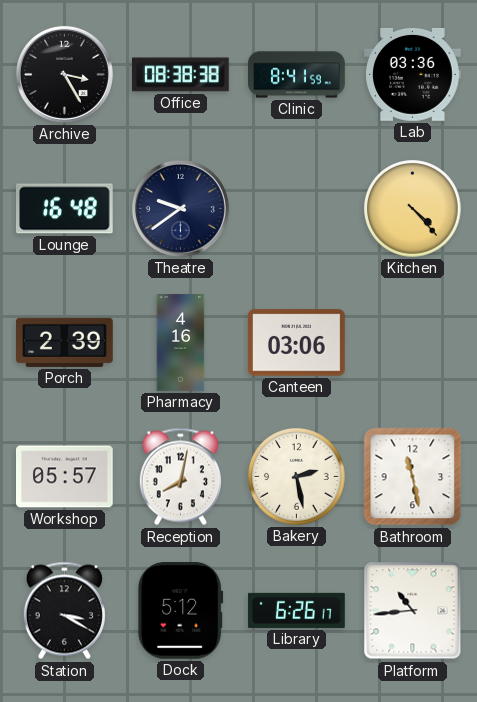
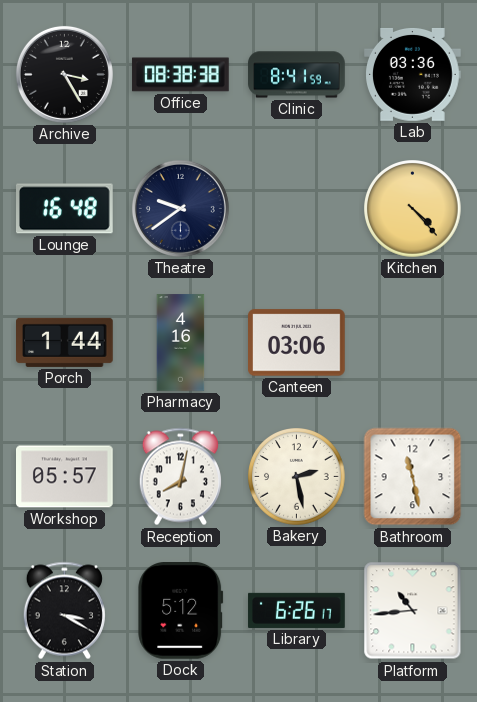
Porch: 2:39 -> 1:44
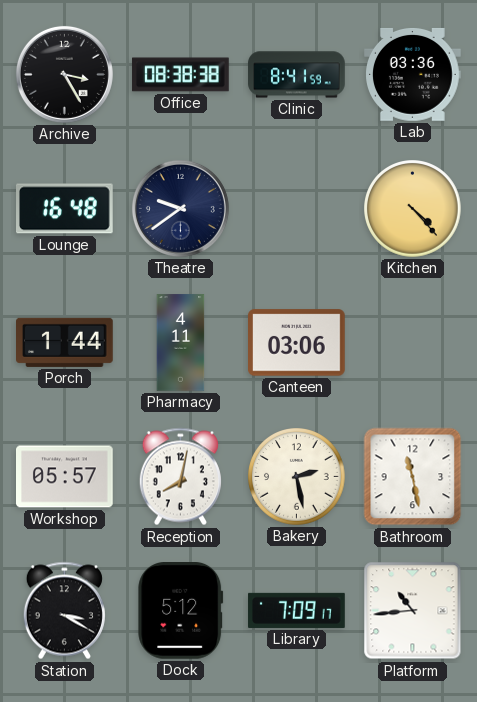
Pharmacy: 4:16 -> 4:11
Library: 6:26 -> 7:09
